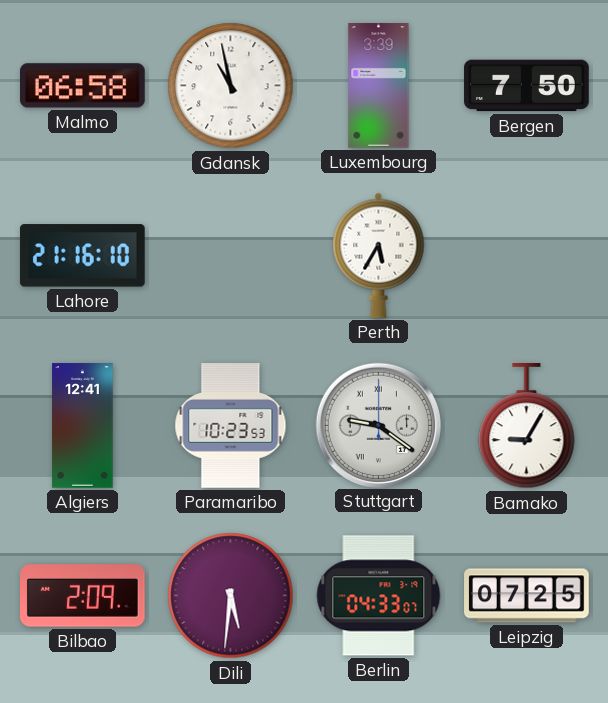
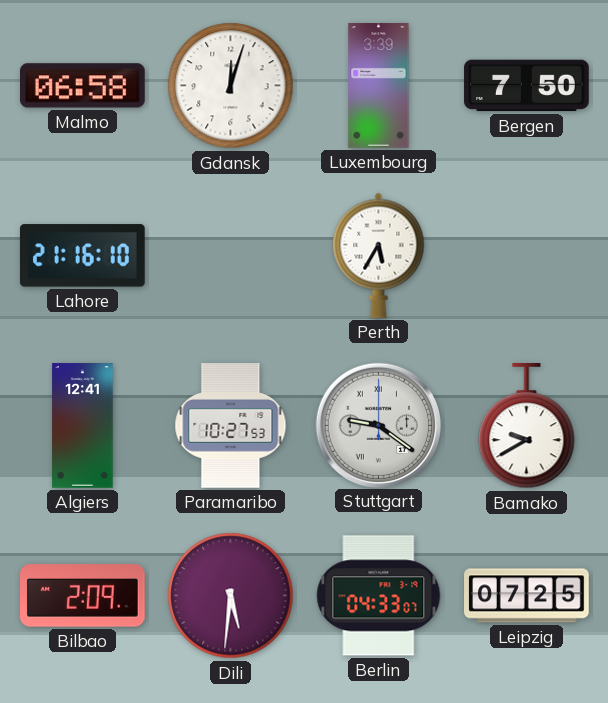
Gdansk: 10:58 -> 12:03
Paramaribo: 10:23 -> 10:27
Bamako: 9:05 -> 9:40
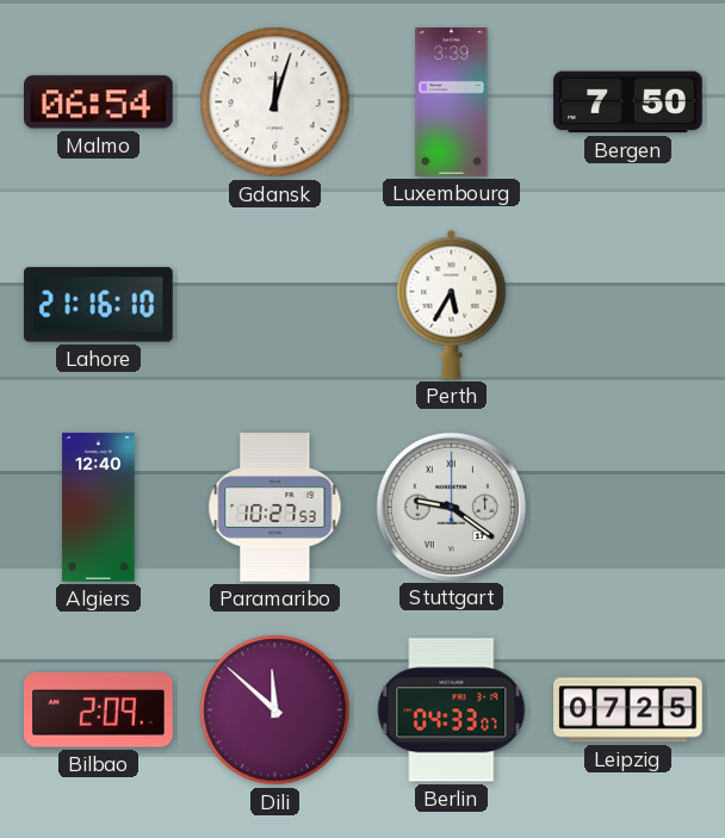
Malmo: 06:58 -> 06:54
Algiers: 12:41 -> 12:40
Bamako: 9:40 -> none
Dili: 5:31 -> 11:52
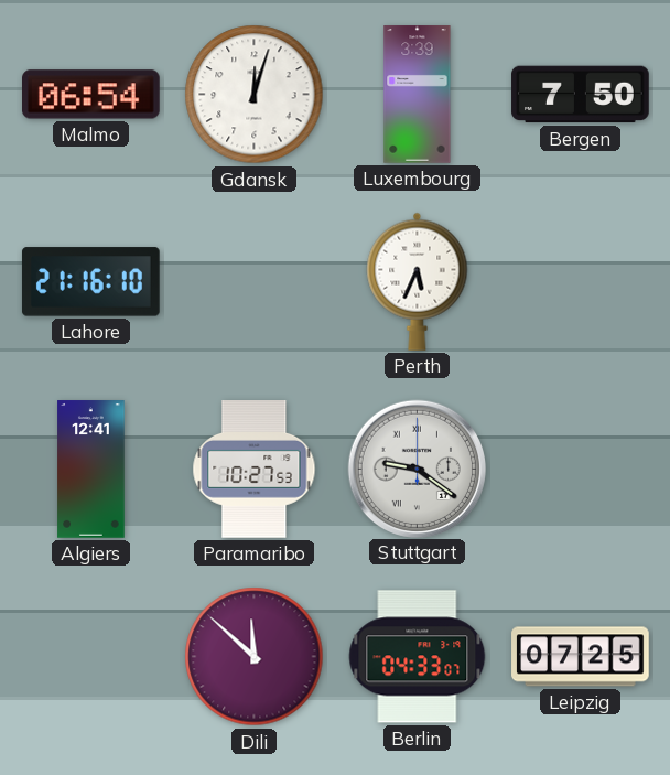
Perth: 5:35 -> 5:34
Algiers: 12:40 -> 12:41
Bilbao: 2:09 -> none
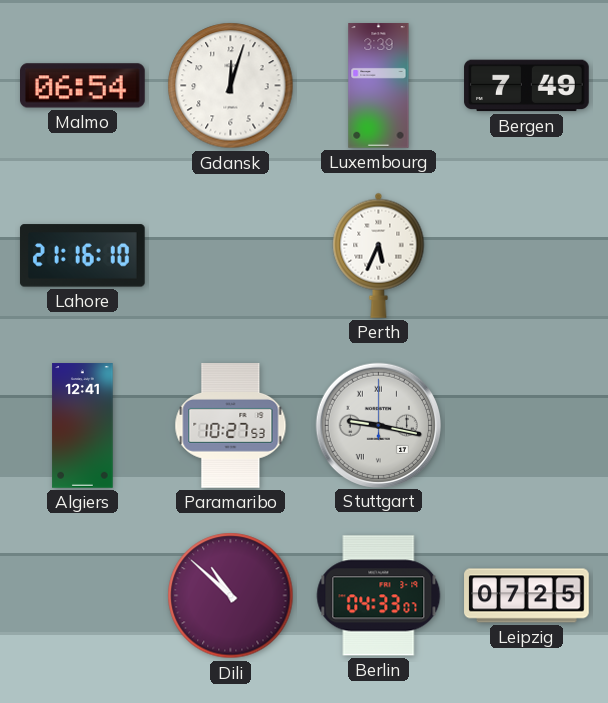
Bergen: 7:50 -> 7:49
Stuttgart: 9:21 -> 9:17
Dili: 11:52 -> 10:52
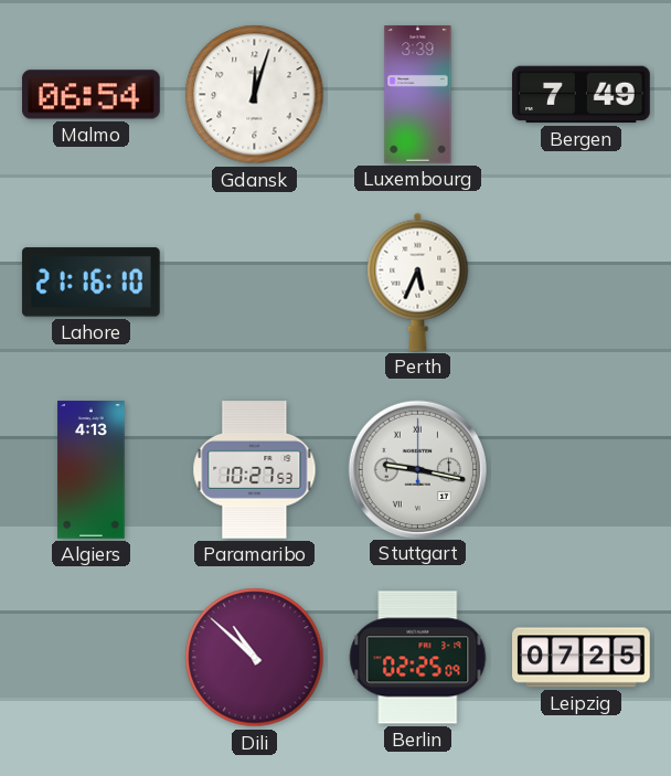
Algiers: 12:41 -> 4:13
Berlin: 04:33 -> 02:25
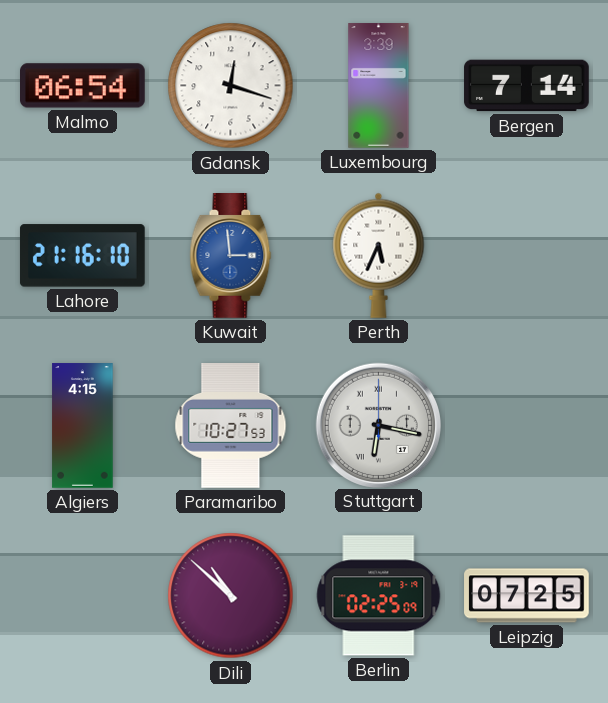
Gdansk: 12:03 -> 12:18
Bergen: 7:49 -> 7:14
Kuwait: none -> 2:59
Algiers: 4:13 -> 4:15
Stuttgart: 9:17 -> 6:17
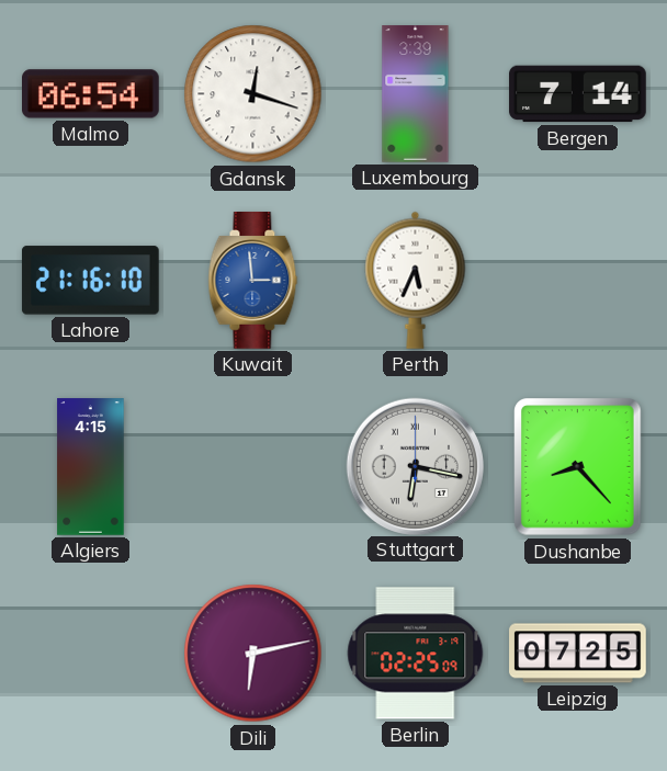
Paramaribo: 10:27 -> none
Dushanbe: none -> 8:23
Dili: 10:52 -> 6:13
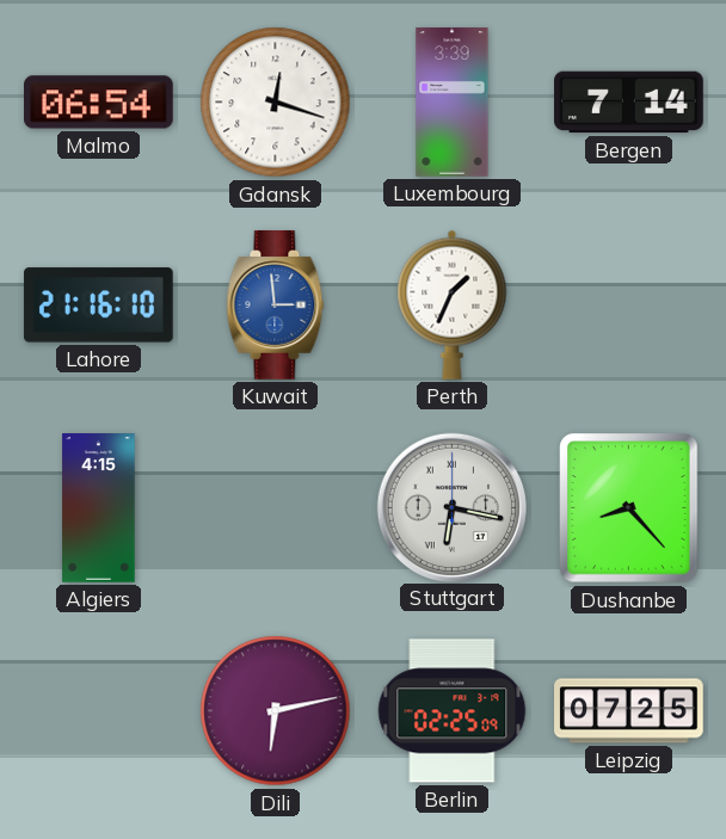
Perth: 5:34 -> 1:34
